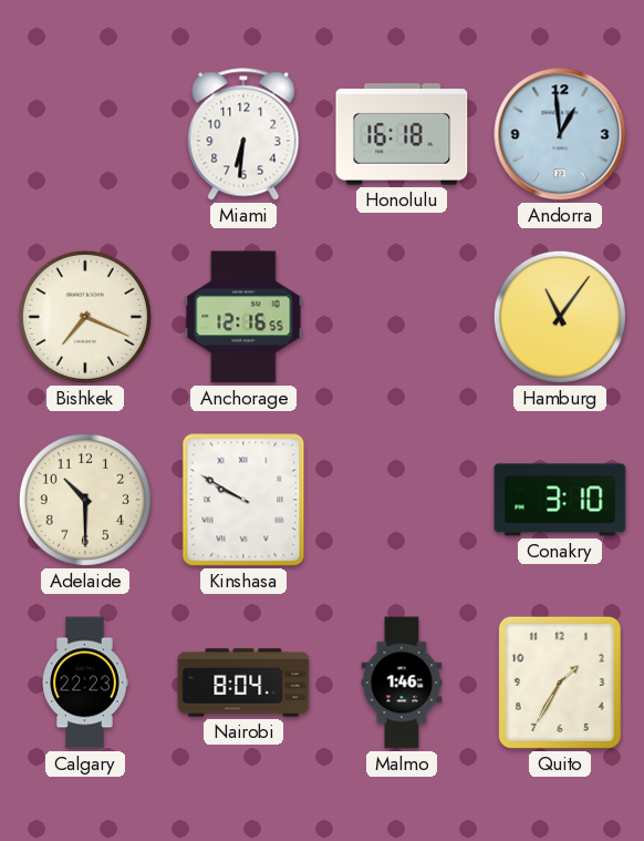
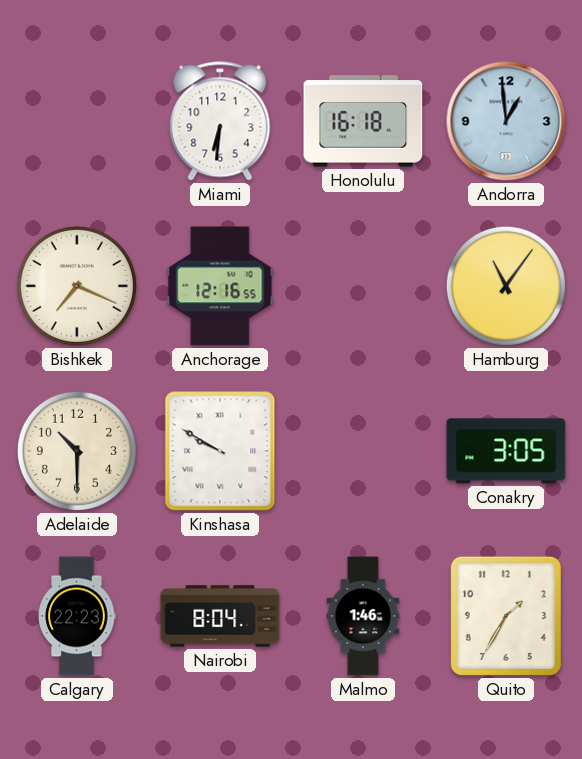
Conakry: 3:10 -> 3:05
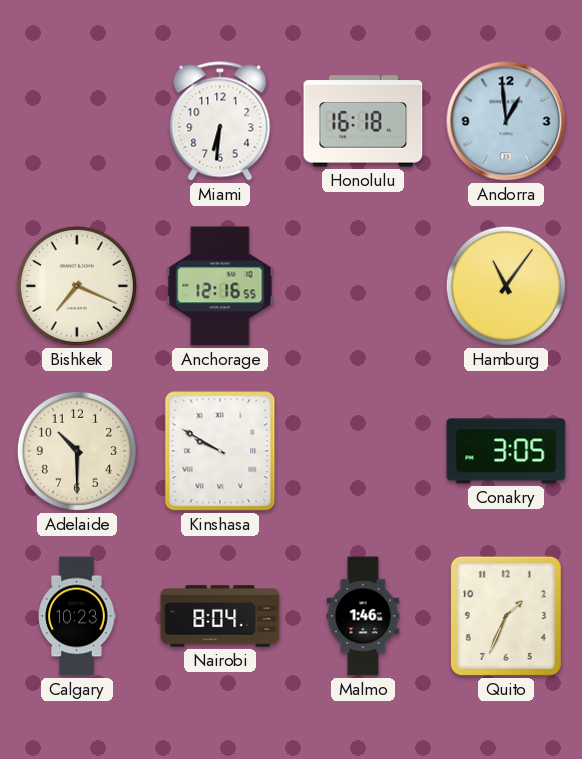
Calgary: 22:23 -> 10:23
Quito: 1:35 -> 1:34
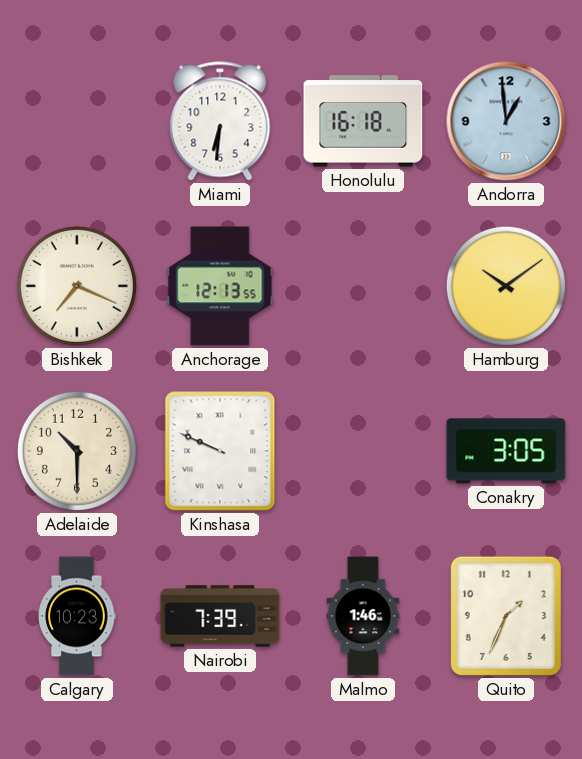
Anchorage: 12:16 -> 12:13
Hamburg: 11:06 -> 10:09
Kinshasa: 9:50 -> 9:49
Nairobi: 8:04 -> 7:39
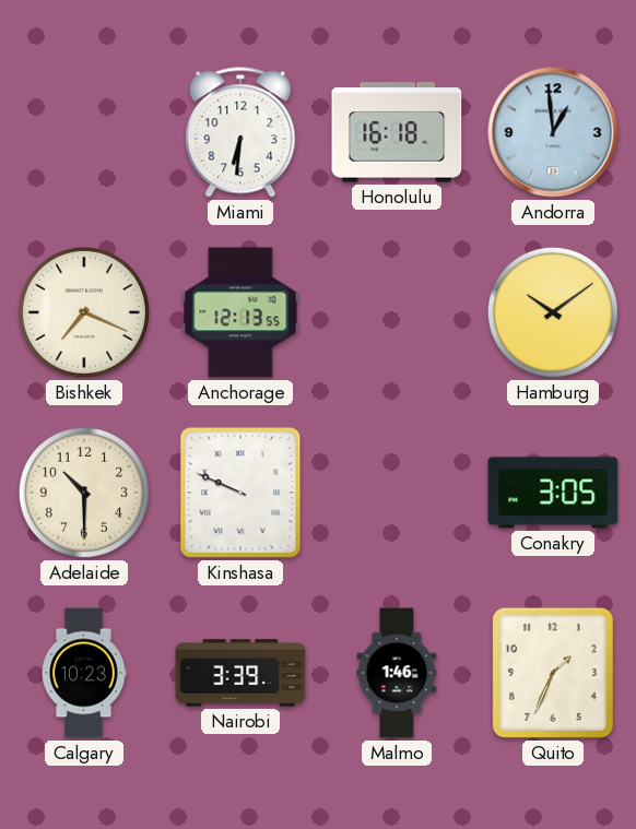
Nairobi: 7:39 -> 3:39
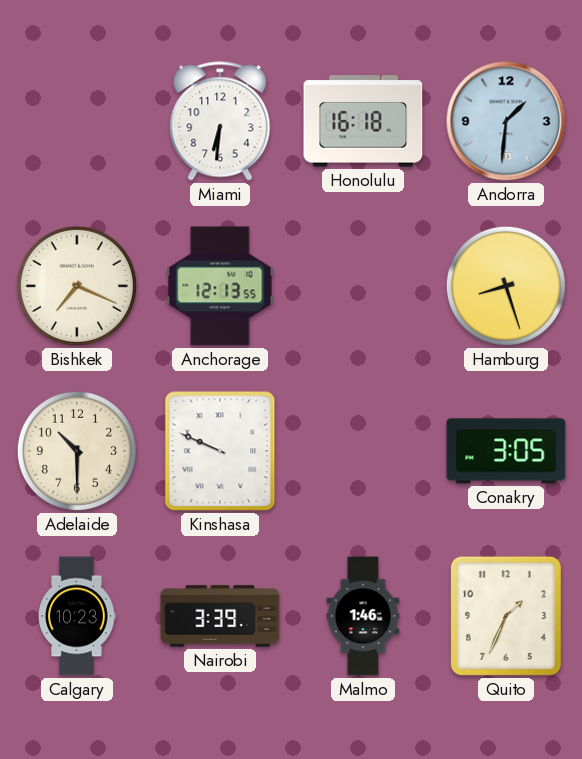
Andorra: 12:59 -> 1:31
Hamburg: 10:09 -> 8:27
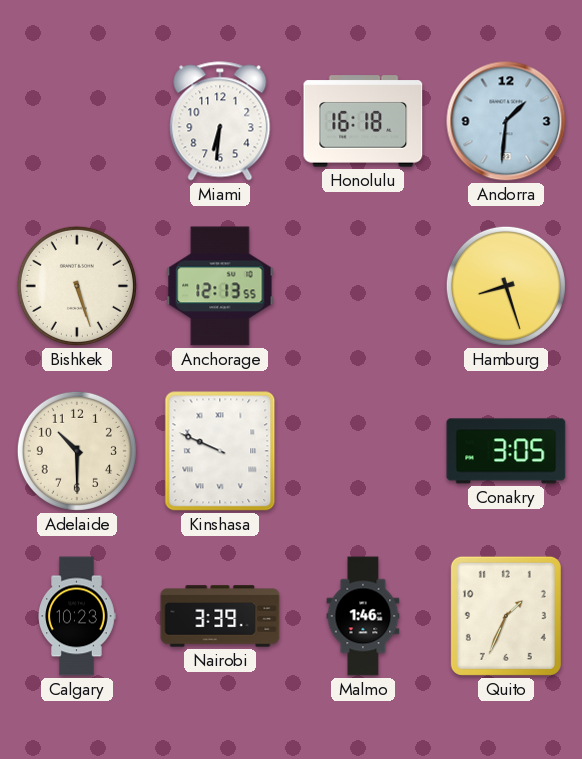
Bishkek: 7:19 -> 5:27
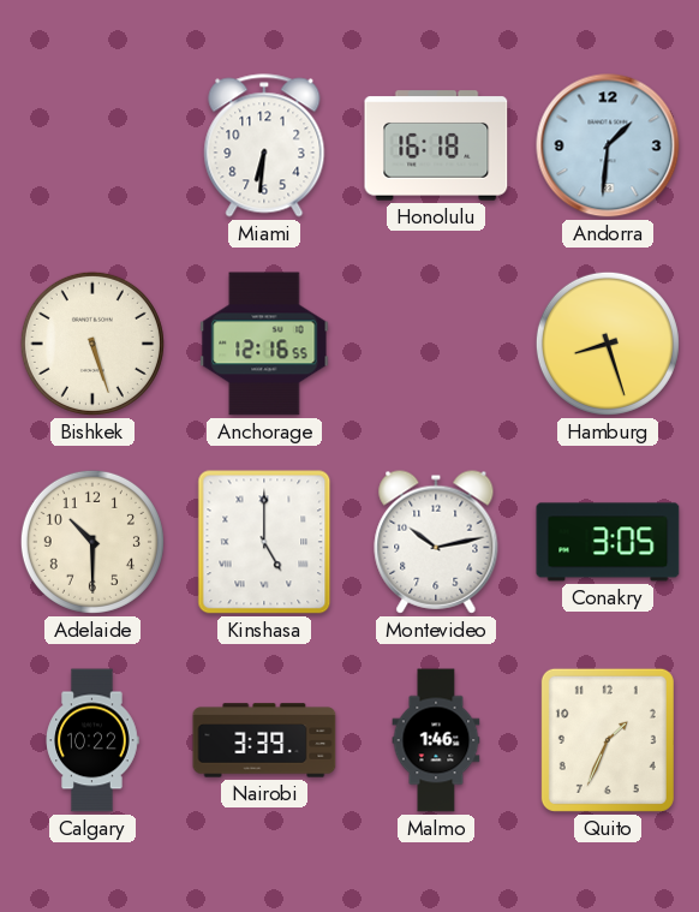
Anchorage: 12:13 -> 12:16
Kinshasa: 9:49 -> 5:00
Montevideo: none -> 10:13
Calgary: 10:23 -> 10:22
